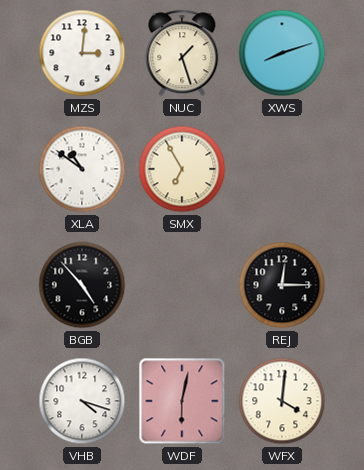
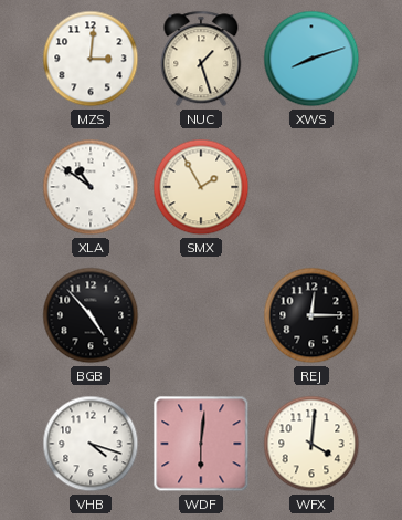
SMX: 6:55 -> 1:55
WDF: 6:02 -> 6:01
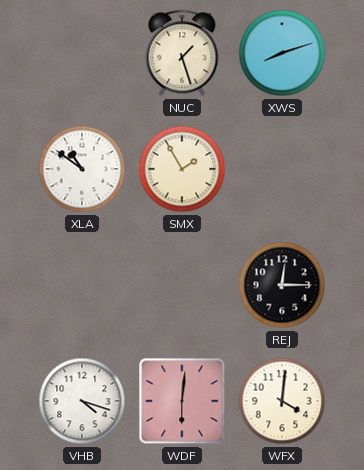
MZS: 3:01 -> none
BGB: 4:53 -> none
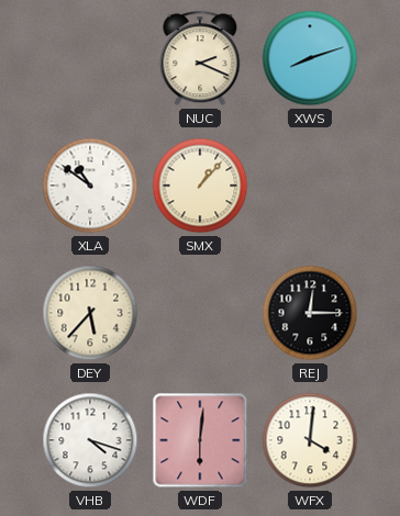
NUC: 1:27 -> 2:19
SMX: 1:55 -> 1:07
DEY: none -> 5:37
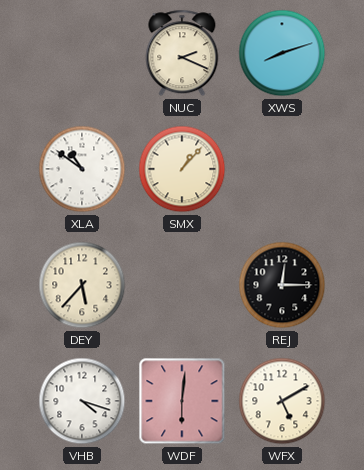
WFX: 4:01 -> 5:10
